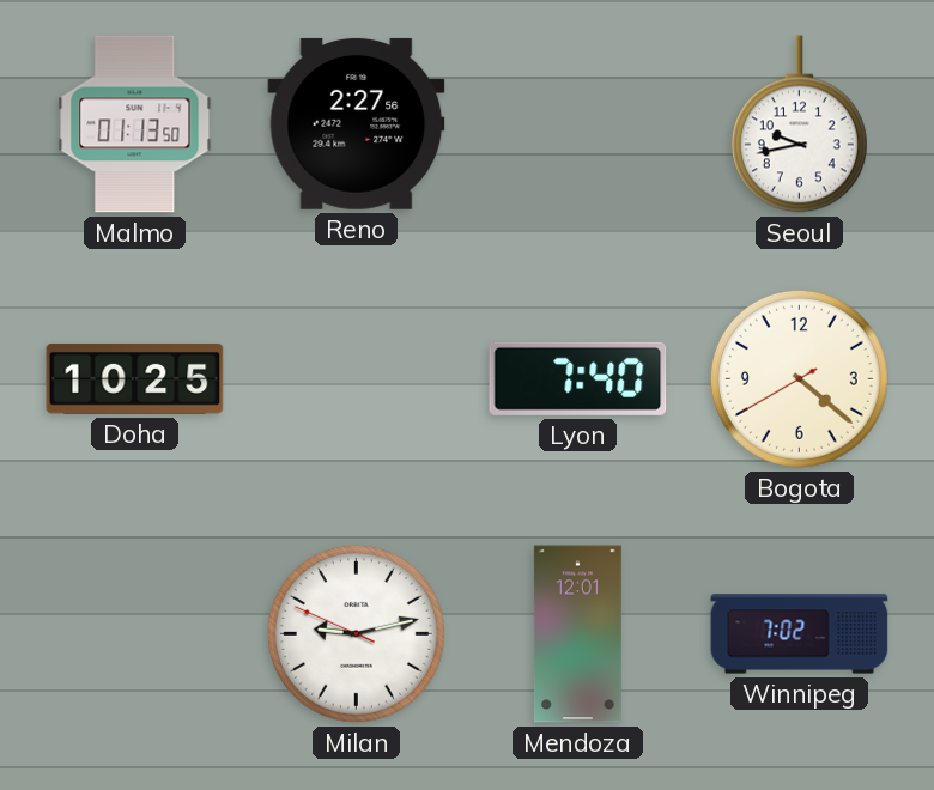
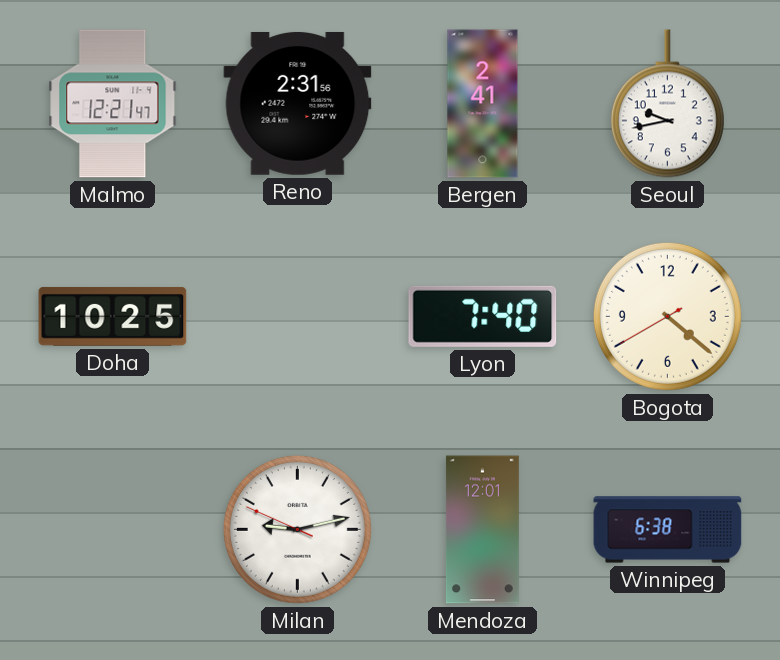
Malmo: 01:13 -> 12:21
Reno: 2:27 -> 2:31
Bergen: none -> 2:41
Winnipeg: 7:02 -> 6:38
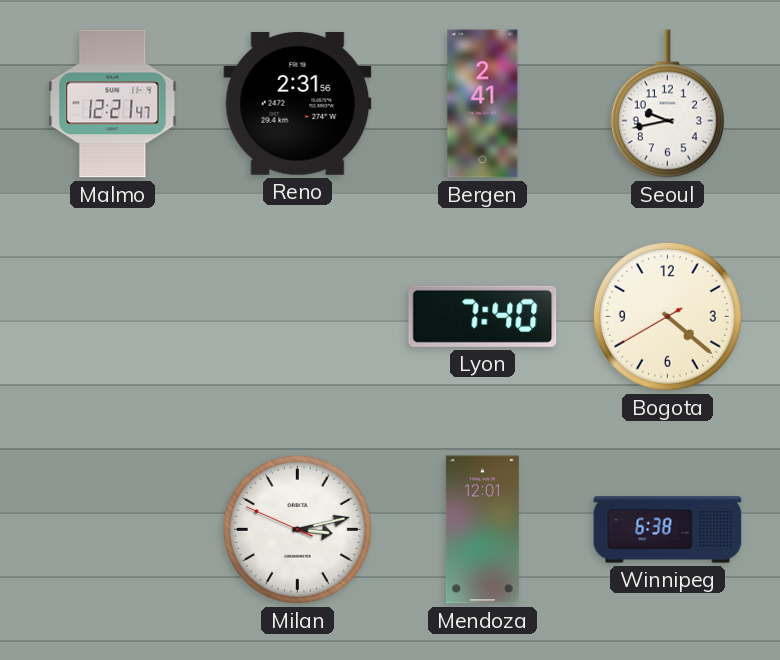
Doha: 10:25 -> none
Milan: 9:12 -> 3:12
